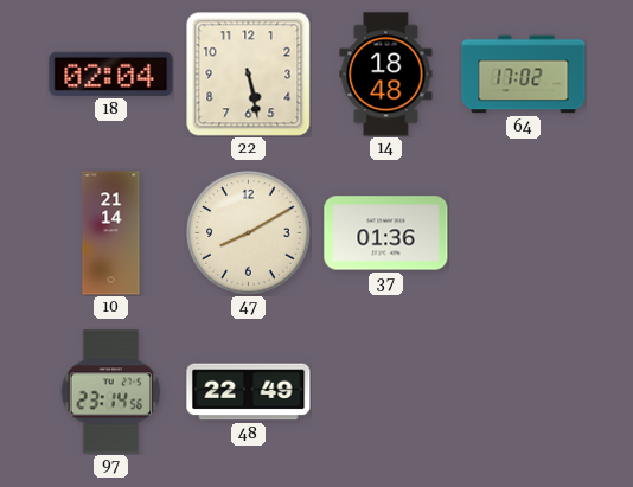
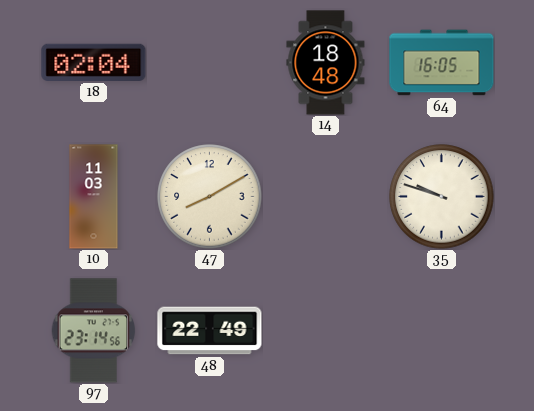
22: 5:28 -> none
64: 17:02 -> 16:05
10: 21:14 -> 11:03
37: 01:36 -> none
35: none -> 9:48
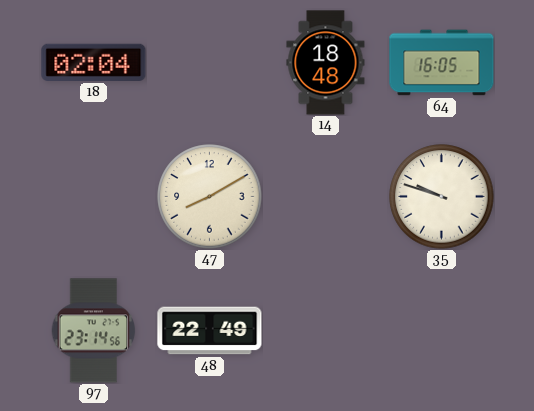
10: 11:03 -> none
